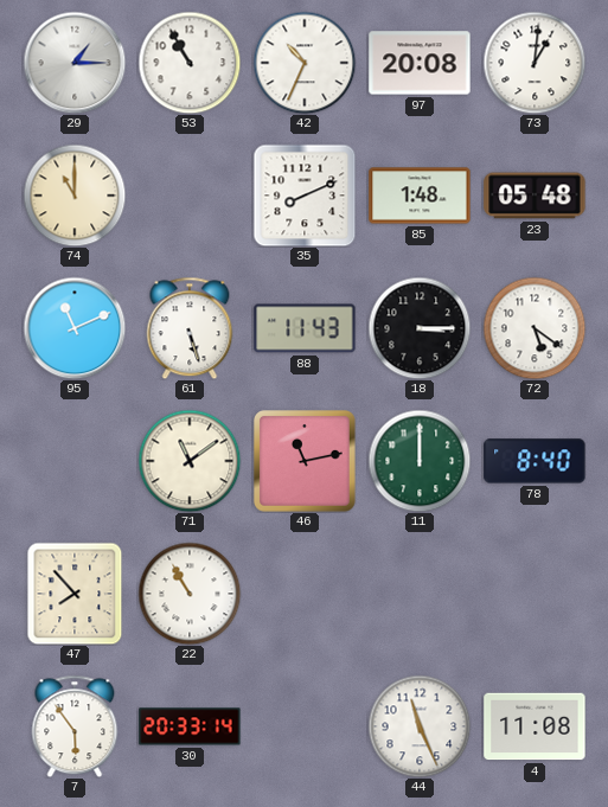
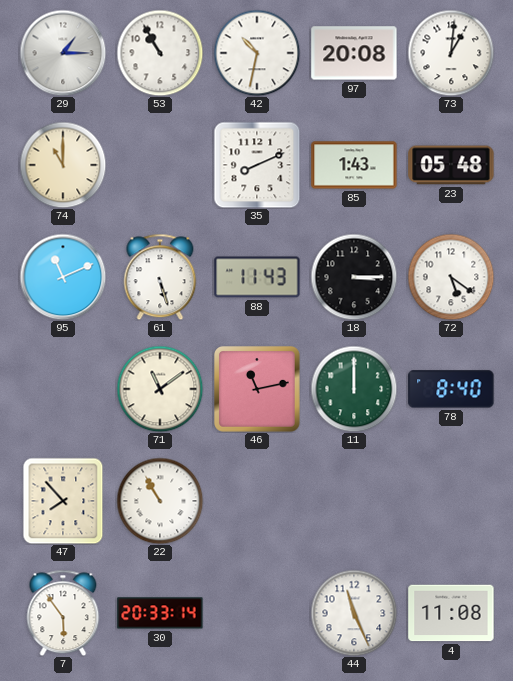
42: 10:34 -> 10:32
85: 1:48 -> 1:43
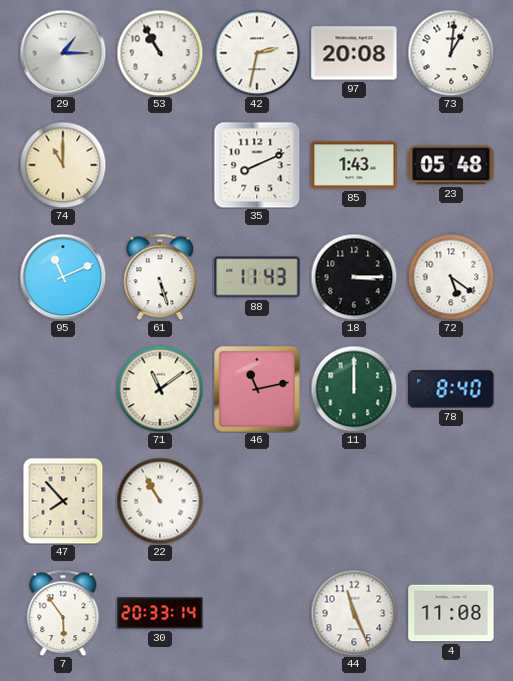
42: 10:32 -> 2:32
